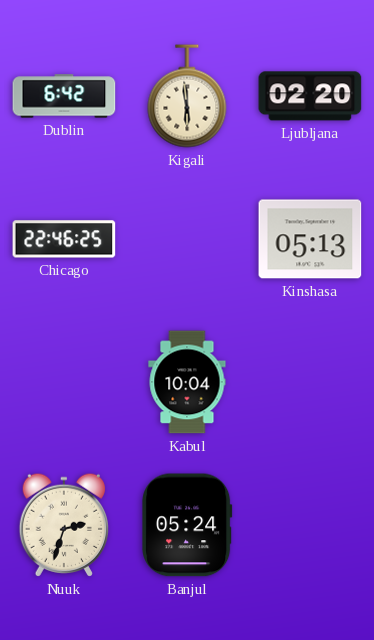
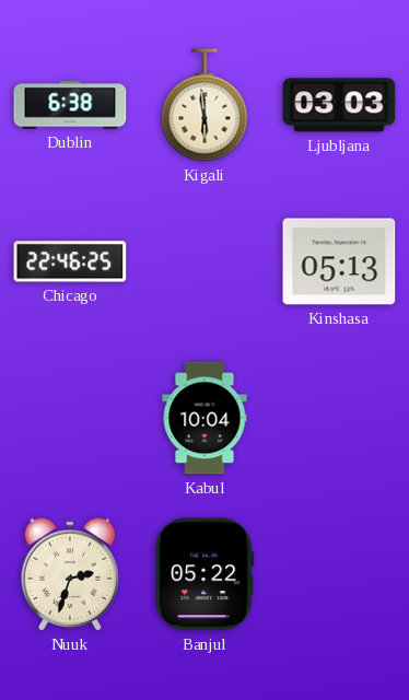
Dublin: 6:42 -> 6:38
Ljubljana: 02:20 -> 03:03
Banjul: 05:24 -> 05:22
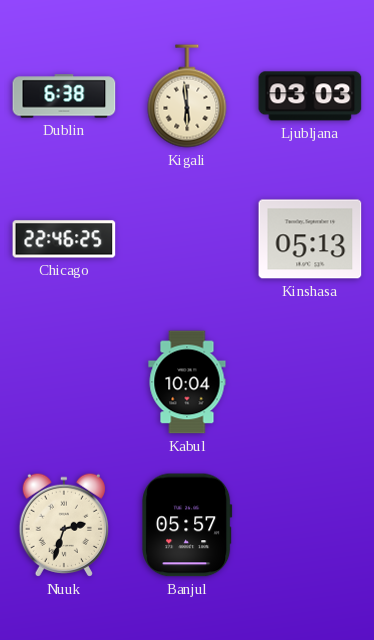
Banjul: 05:22 -> 05:57
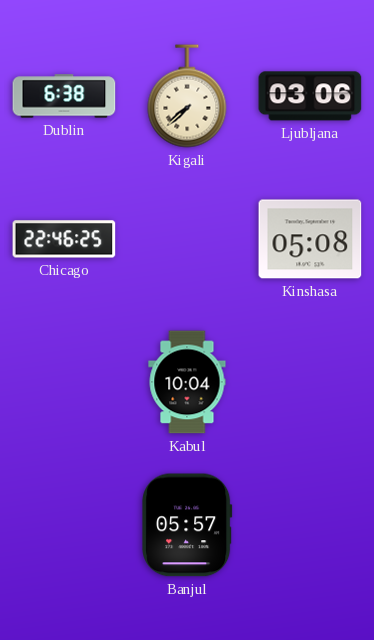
Kigali: 5:59 -> 7:38
Ljubljana: 03:03 -> 03:06
Kinshasa: 05:13 -> 05:08
Nuuk: 2:33 -> none
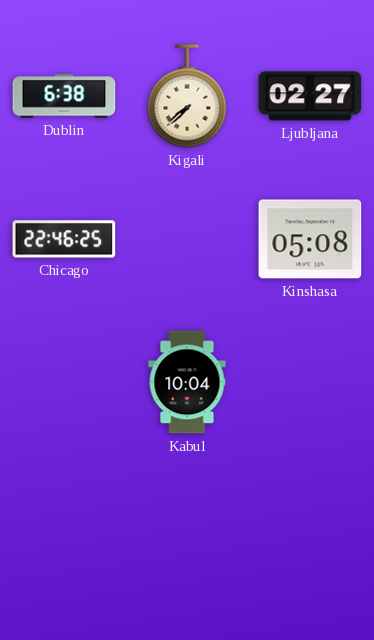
Ljubljana: 03:06 -> 02:27
Banjul: 05:57 -> none
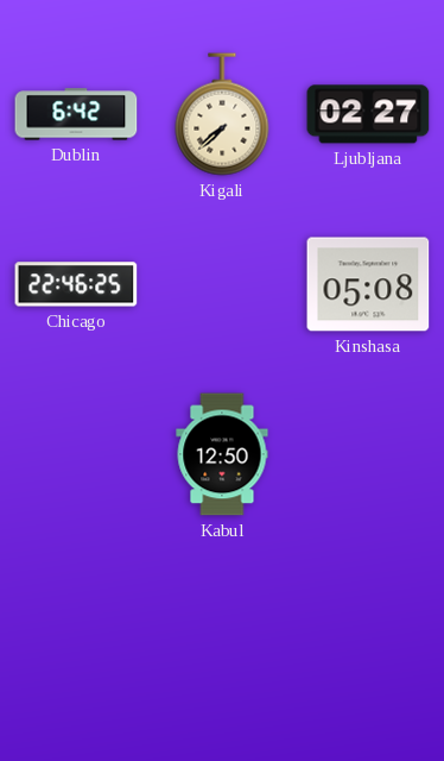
Dublin: 6:38 -> 6:42
Kabul: 10:04 -> 12:50
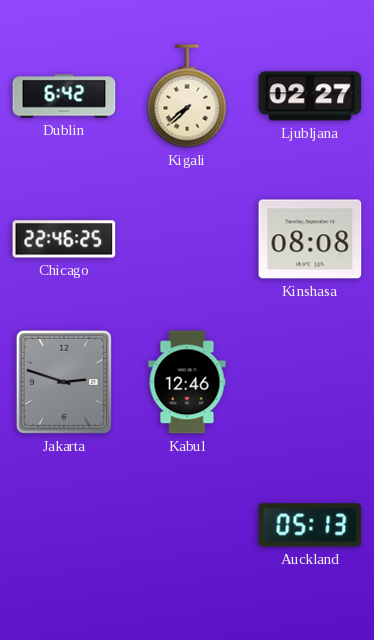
Kinshasa: 05:08 -> 08:08
Jakarta: none -> 2:48
Kabul: 12:50 -> 12:46
Auckland: none -> 05:13
